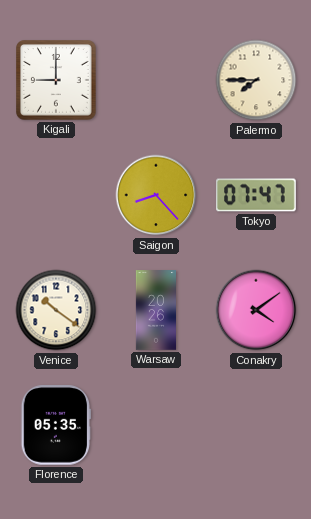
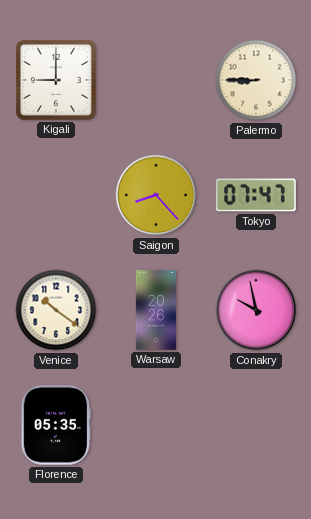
Palermo: 7:45 -> 8:45
Conakry: 4:09 -> 9:58
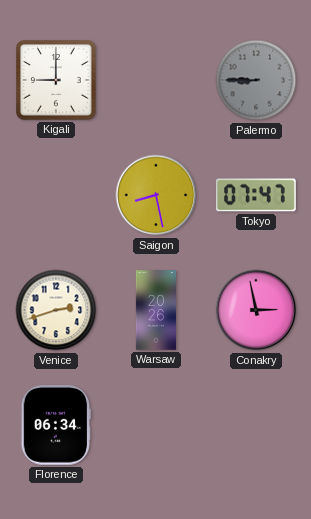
Palermo dial: cream -> grey
Saigon: 8:23 -> 8:28
Venice: 10:21 -> 2:42
Conakry: 9:58 -> 2:58
Florence: 05:35 -> 06:34
